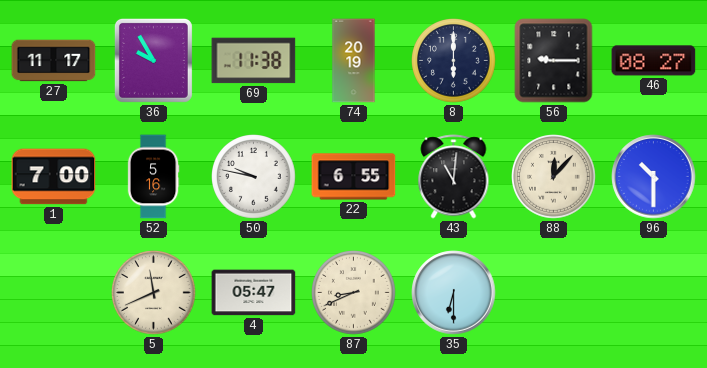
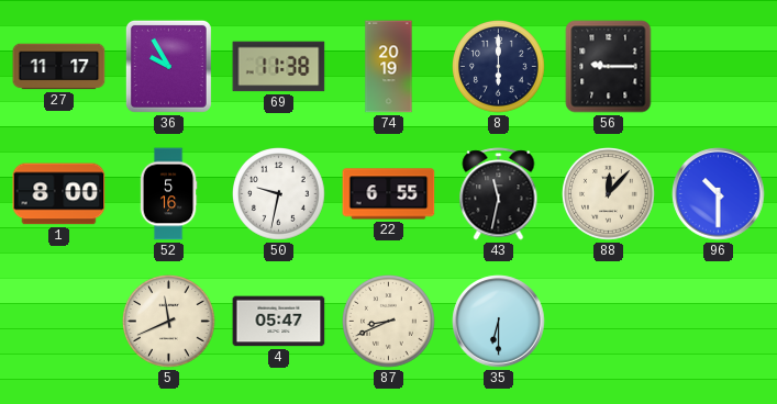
46: 08:27 -> none
1: 7:00 -> 8:00
50: 9:47 -> 9:32
43: 11:01 -> 11:32
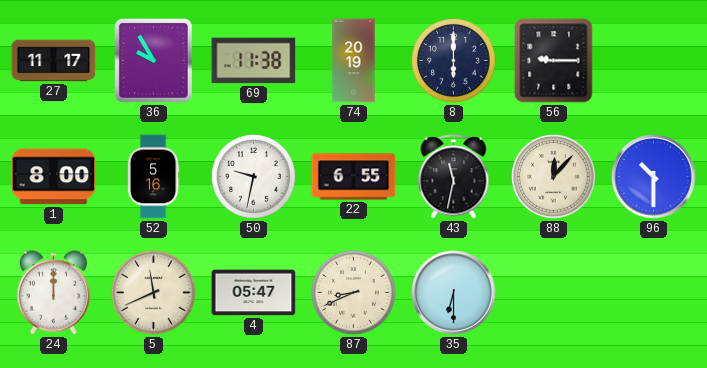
24: none -> 12:00
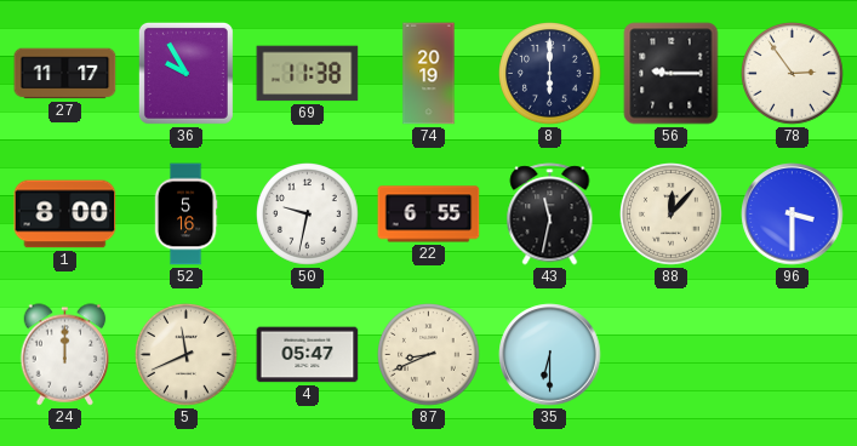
78: none -> 2:54
96: 10:30 -> 3:30
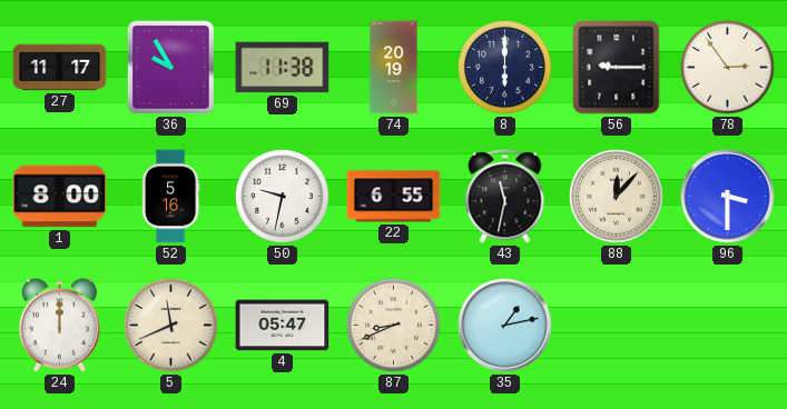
35: 6:30 -> 1:13
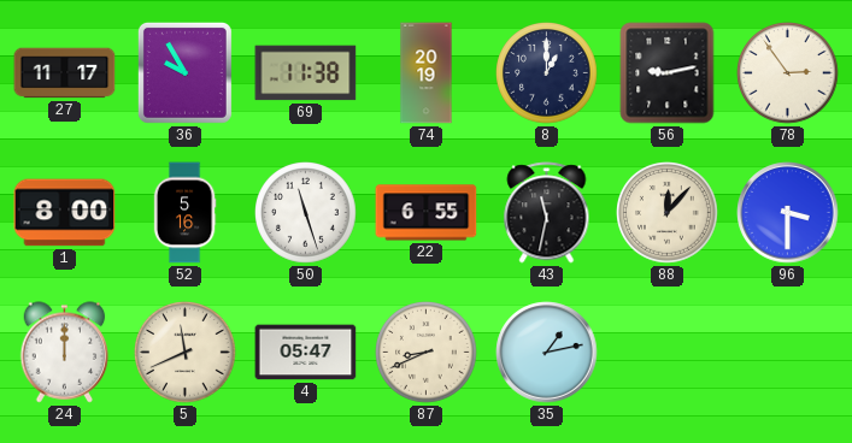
8: 6:00 -> 1:00
56: 9:15 -> 9:13
50: 9:32 -> 11:27
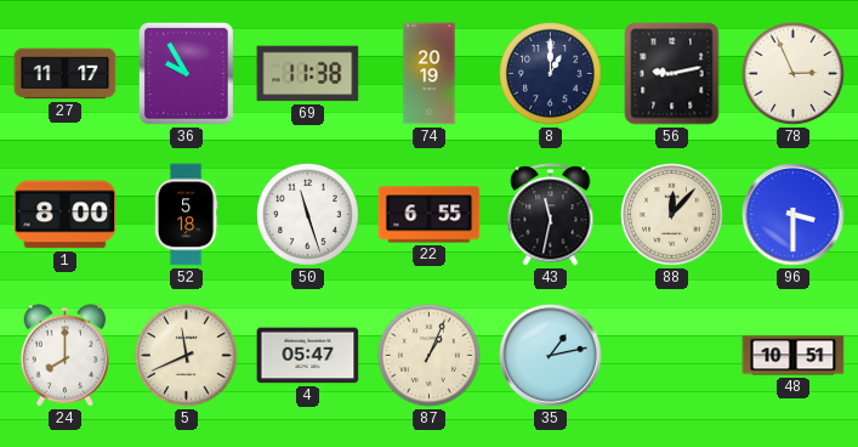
78: 2:54 -> 2:56
52: 5:16 -> 5:18
24: 12:00 -> 8:00
87: 8:41 -> 1:04
48: none -> 10:51
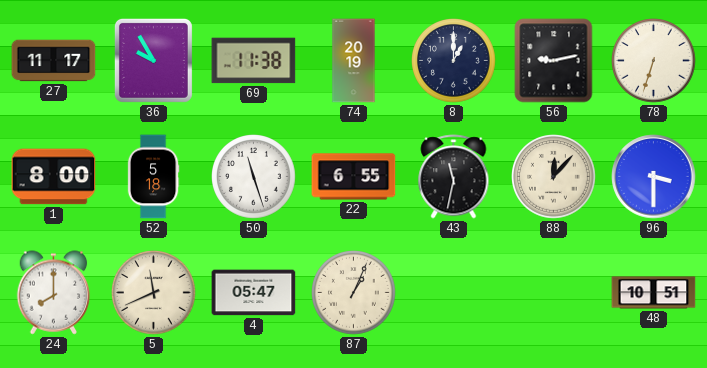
78: 2:56 -> 6:33
35: 1:13 -> none
